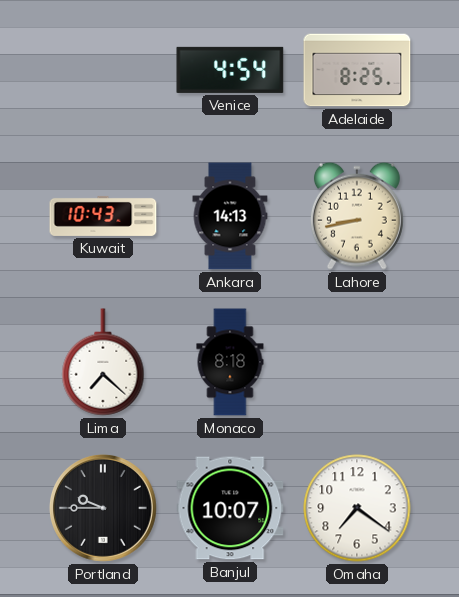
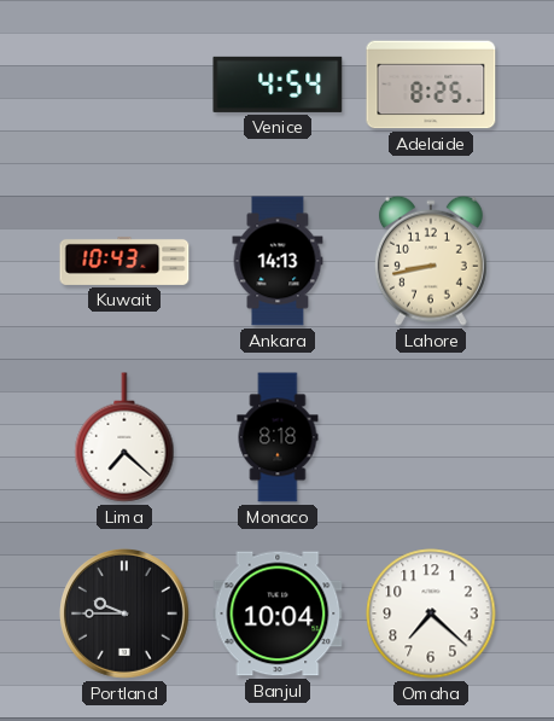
Banjul: 10:07 -> 10:04
Omaha: 7:21 -> 7:22
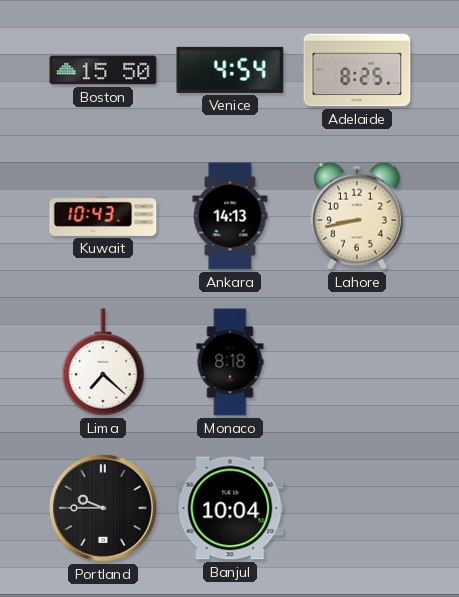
Boston: none -> 15:50
Omaha: 7:22 -> none
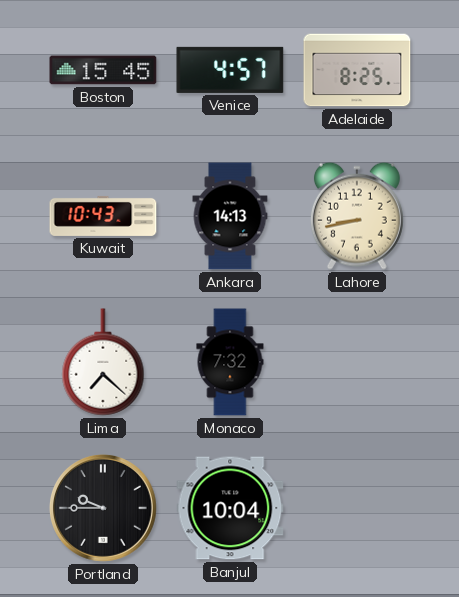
Boston: 15:50 -> 15:45
Venice: 4:54 -> 4:57
Monaco: 8:18 -> 7:32
